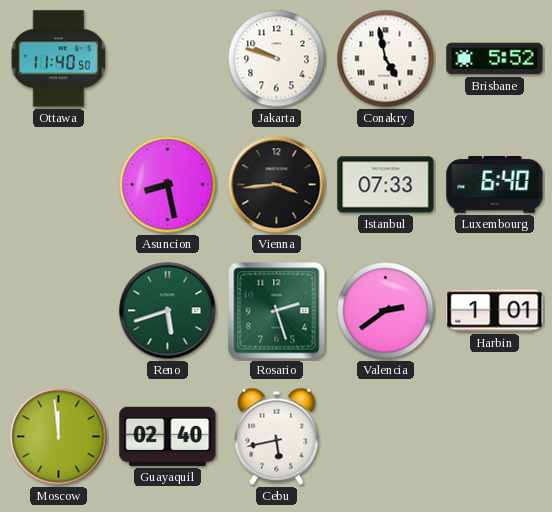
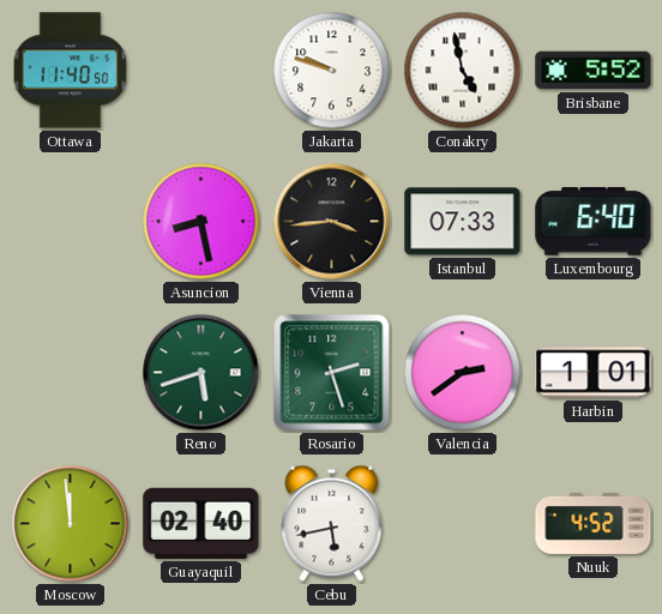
Nuuk: none -> 4:52
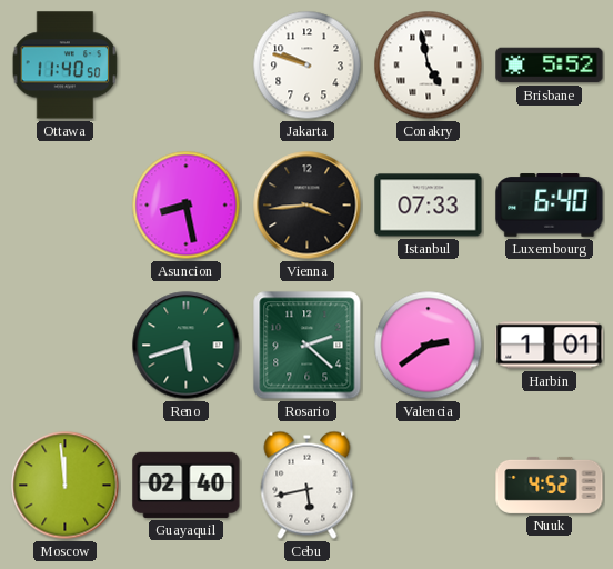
Rosario: 2:27 -> 2:22
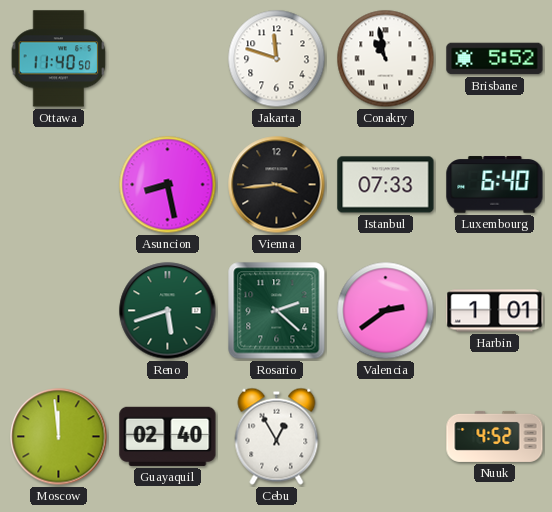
Jakarta: 9:48 -> 11:48
Conakry: 4:58 -> 10:58
Cebu: 5:43 -> 12:55
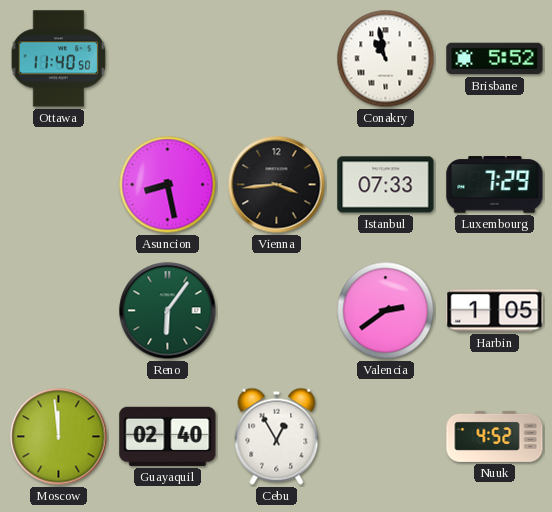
Jakarta: 11:48 -> none
Luxembourg: 6:40 -> 7:29
Reno: 5:42 -> 6:06
Rosario: 2:22 -> none
Harbin: 1:01 -> 1:05
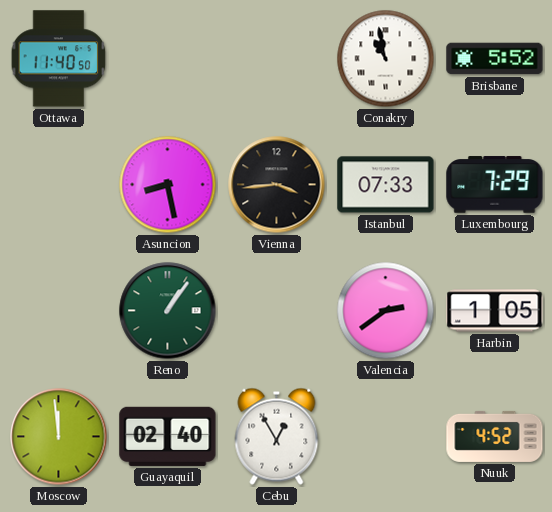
Reno: 6:06 -> 1:06
